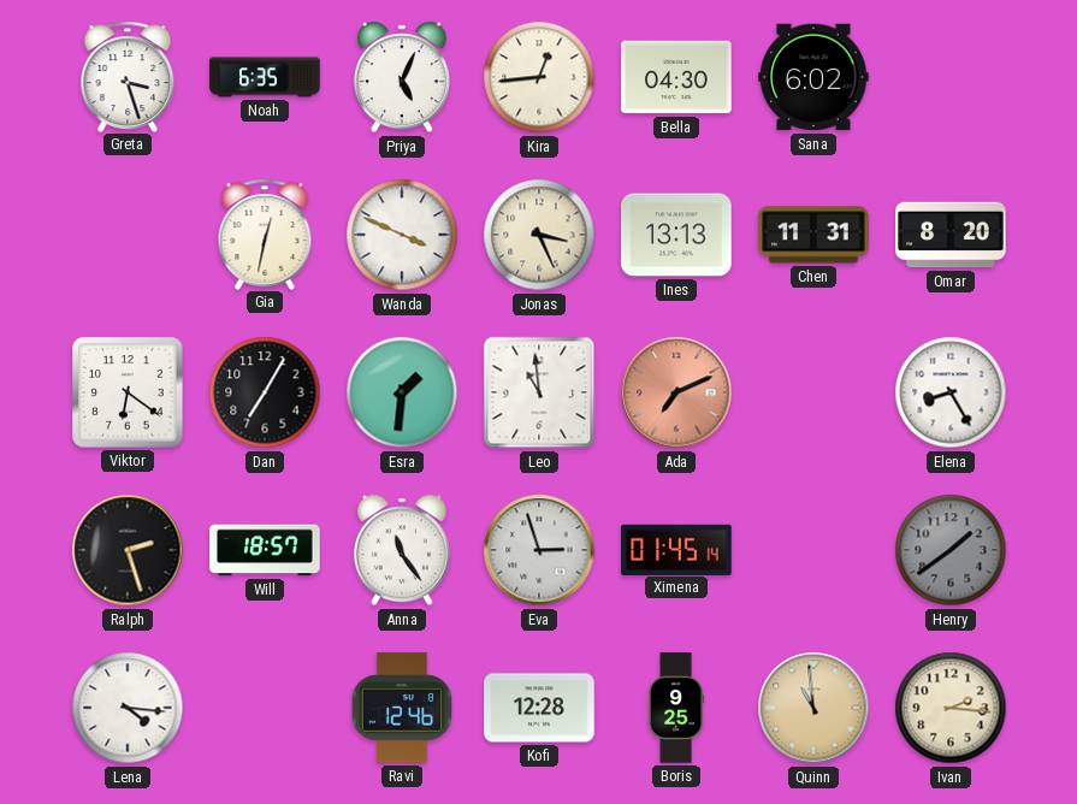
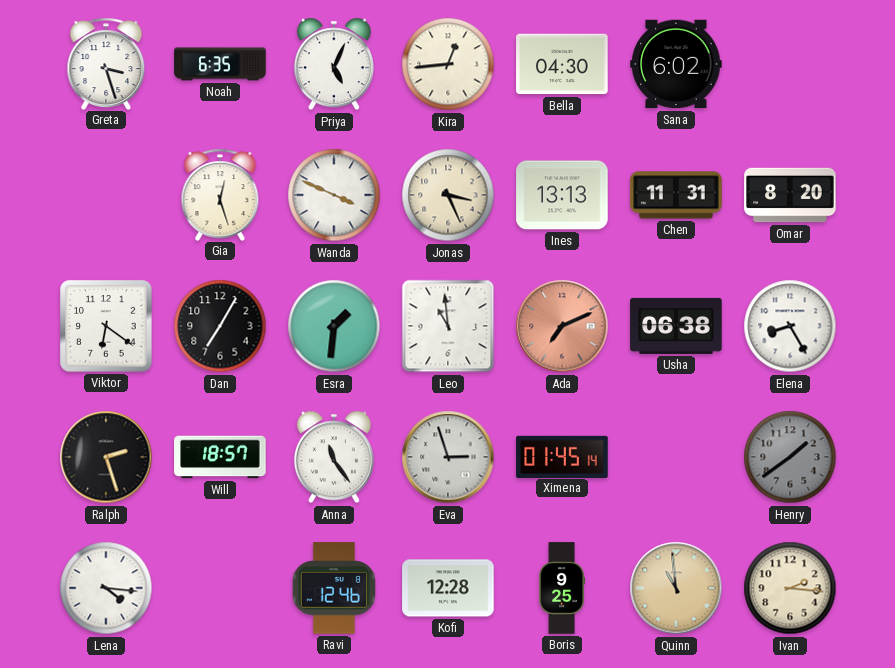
Gia: 12:32 -> 12:27
Usha: none -> 06:38
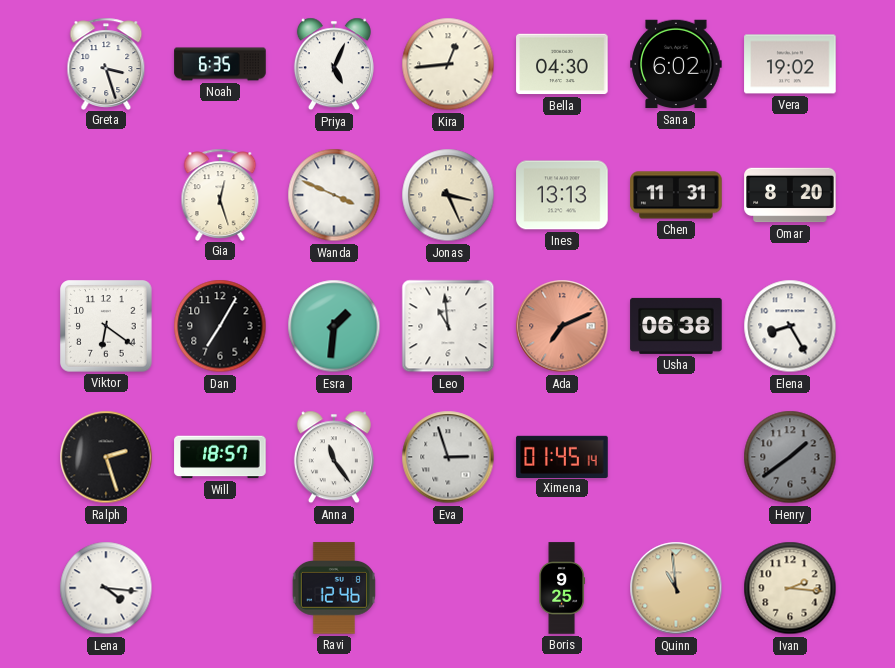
Vera: none -> 19:02
Kofi: 12:28 -> none
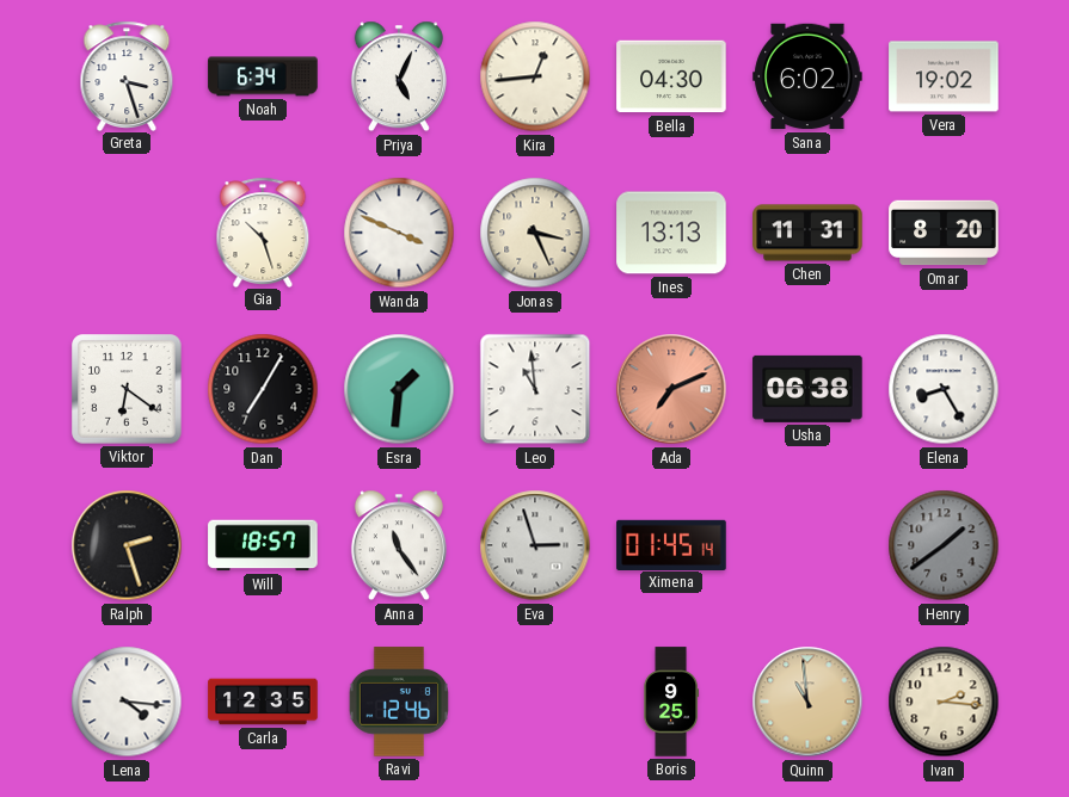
Noah: 6:35 -> 6:34
Gia: 12:27 -> 10:27
Carla: none -> 12:35
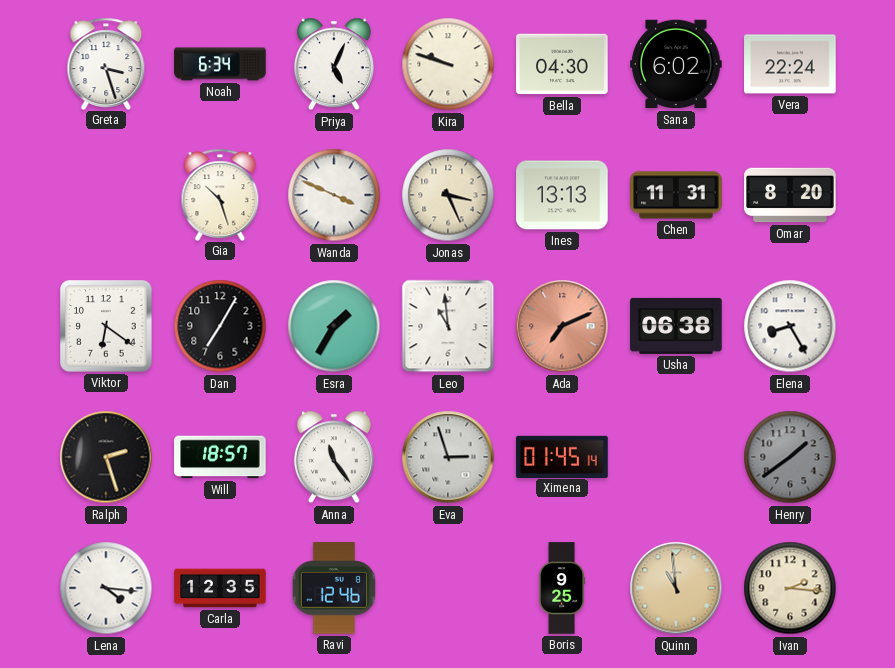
Kira: 12:44 -> 9:48
Vera: 19:02 -> 22:24
Esra: 1:31 -> 1:35
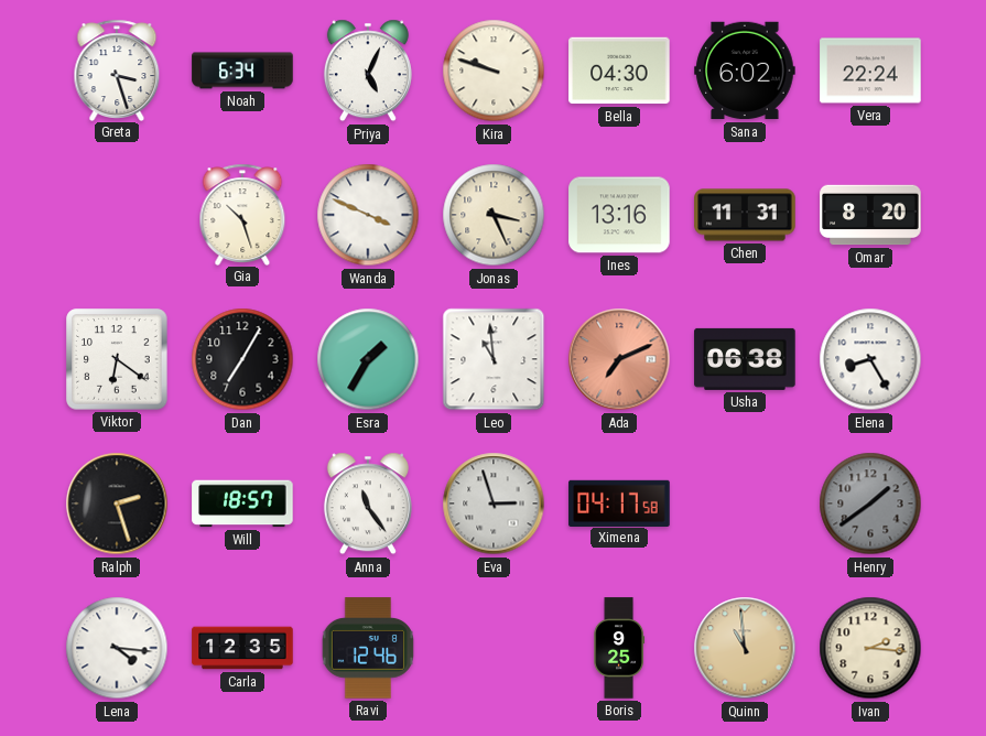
Ines: 13:13 -> 13:16
Ximena: 01:45 -> 04:17
